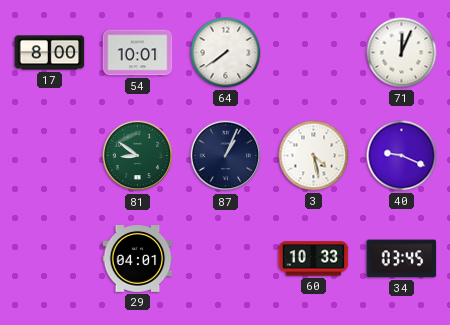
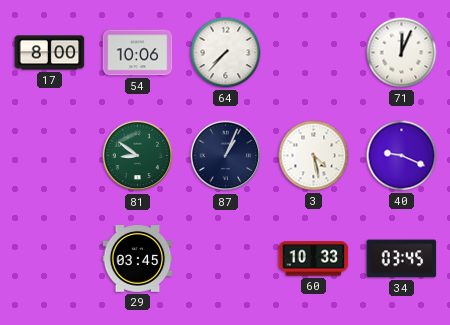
54: 10:01 -> 10:06
64: 7:39 -> 7:37
29: 04:01 -> 03:45
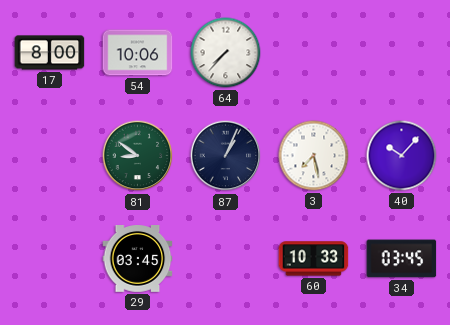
71: 12:04 -> none
3: 4:28 -> 7:28
40: 9:19 -> 10:07
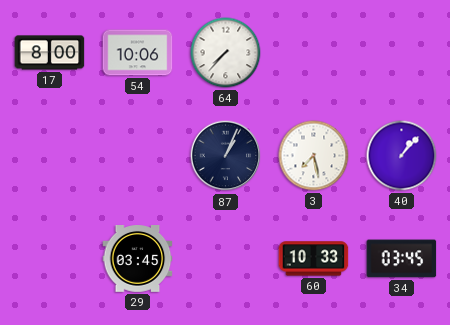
81: 8:51 -> none
40: 10:07 -> 1:07
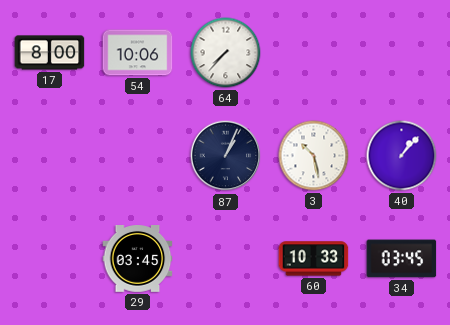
3: 7:28 -> 10:28
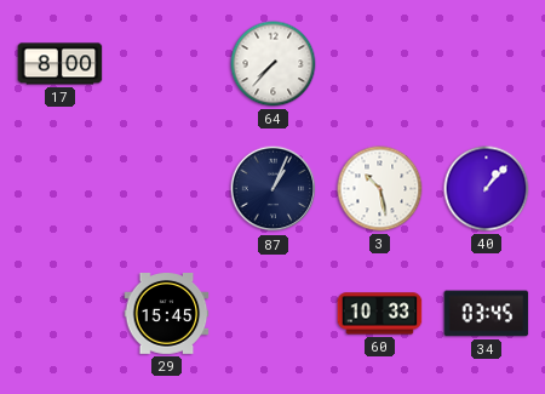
54: 10:06 -> none
29: 03:45 -> 15:45
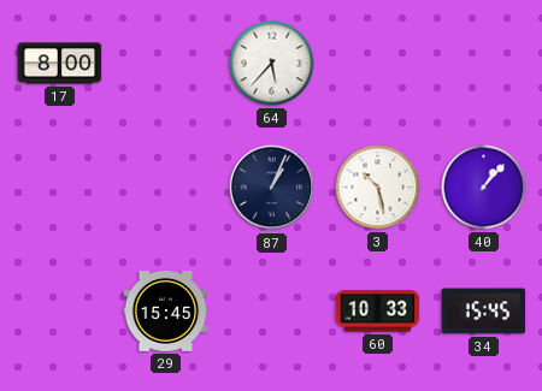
64: 7:37 -> 5:37
34: 03:45 -> 15:45
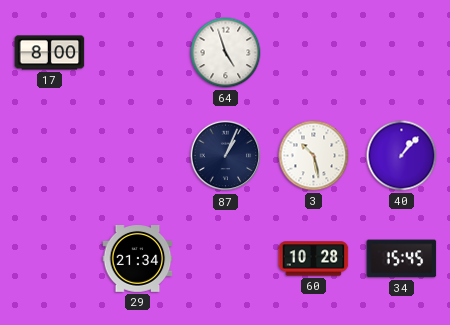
64: 5:37 -> 4:57
29: 15:45 -> 21:34
60: 10:33 -> 10:28
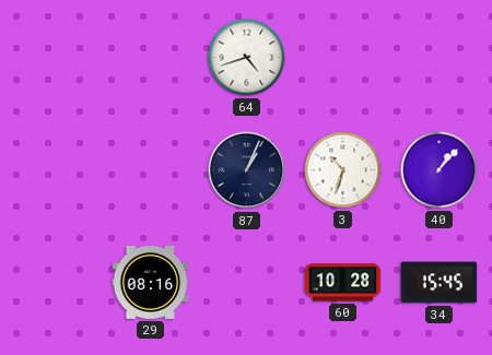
17: 8:00 -> none
64: 4:57 -> 4:42
3: 10:28 -> 10:33
29: 21:34 -> 08:16
